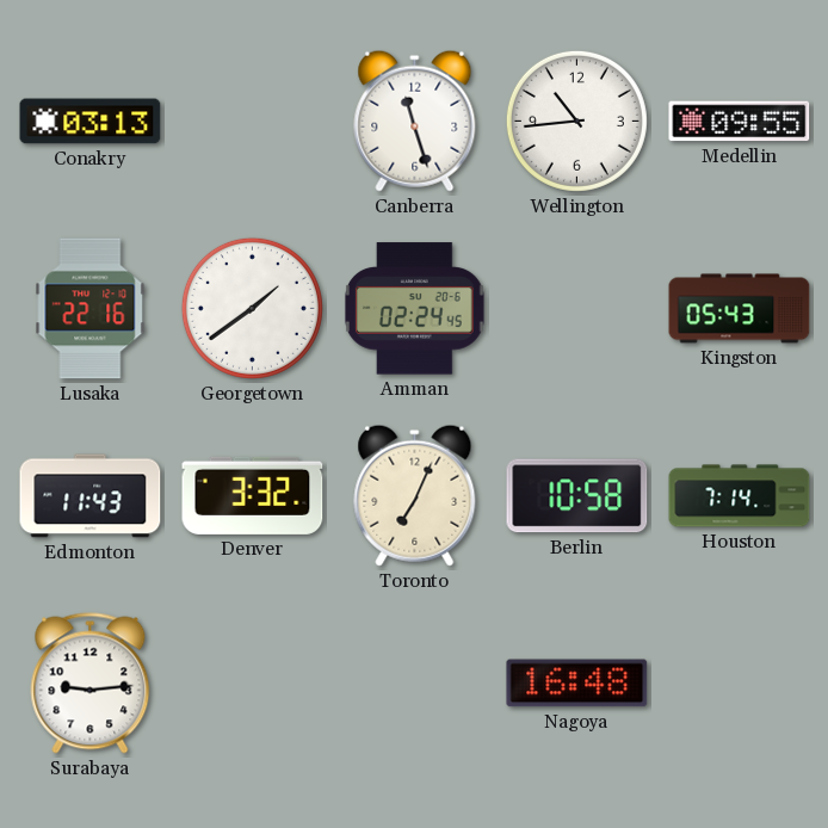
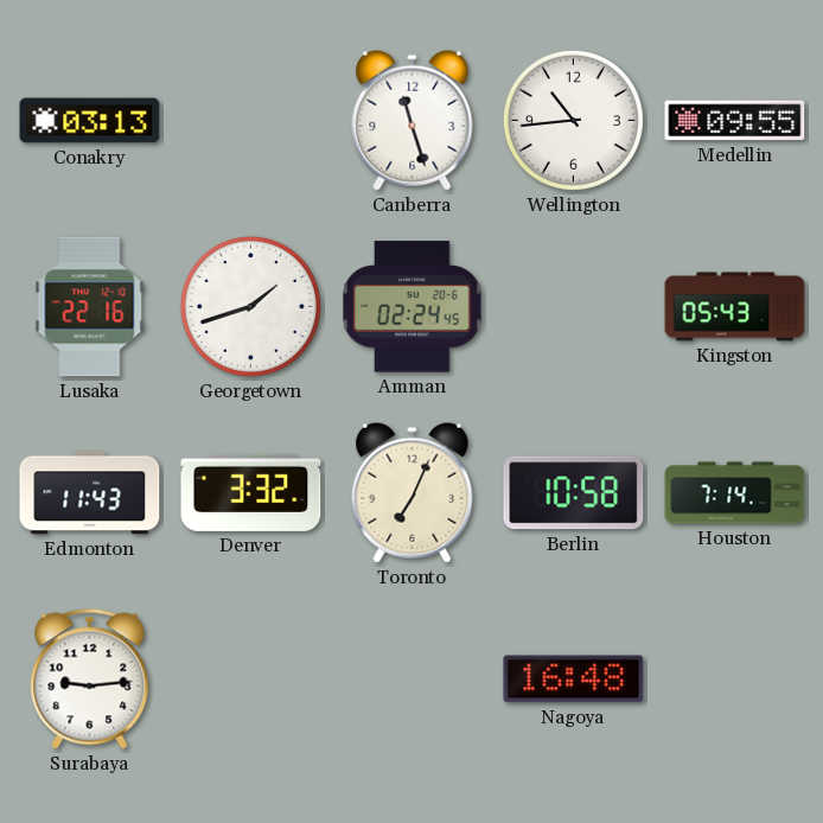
Georgetown: 1:39 -> 1:42
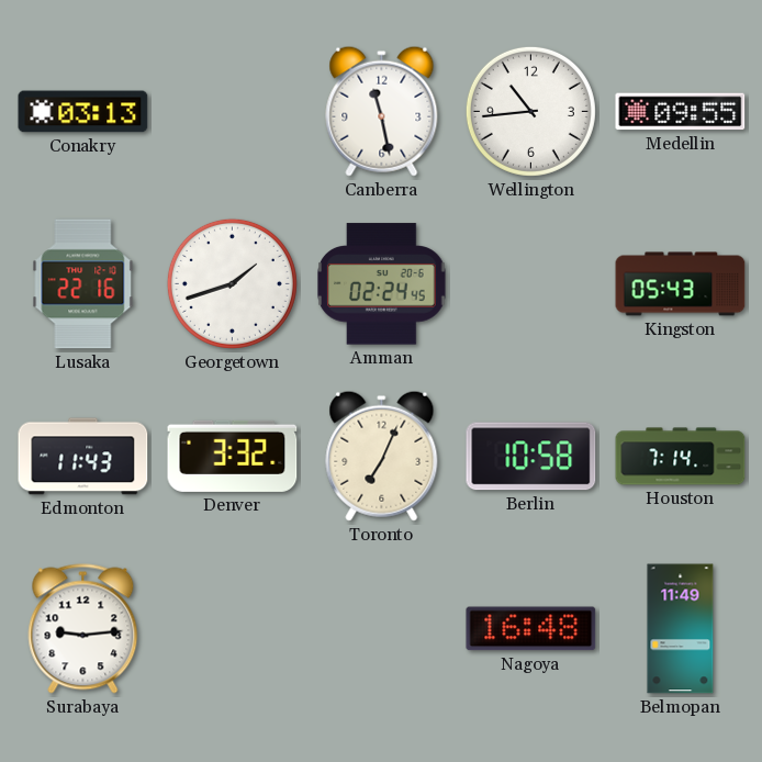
Canberra: 11:27 -> 11:28
Belmopan: none -> 11:49
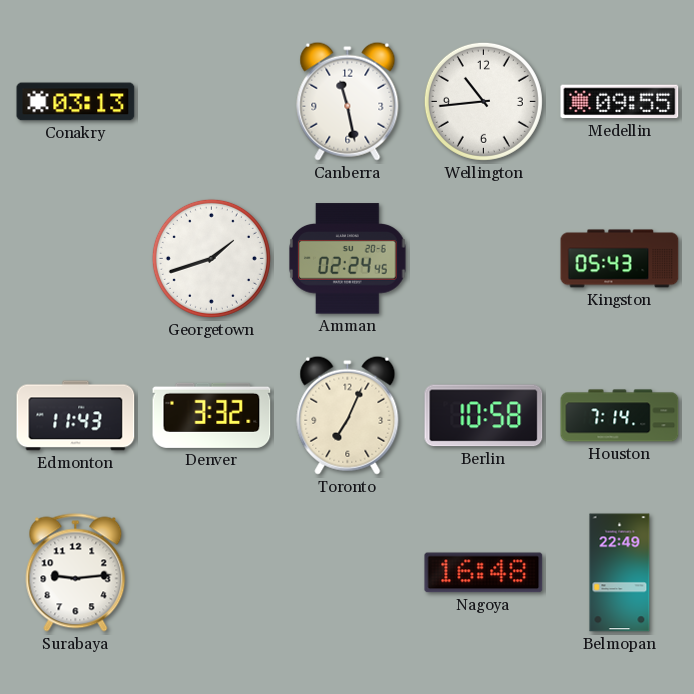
Lusaka: 22:16 -> none
Belmopan: 11:49 -> 22:49
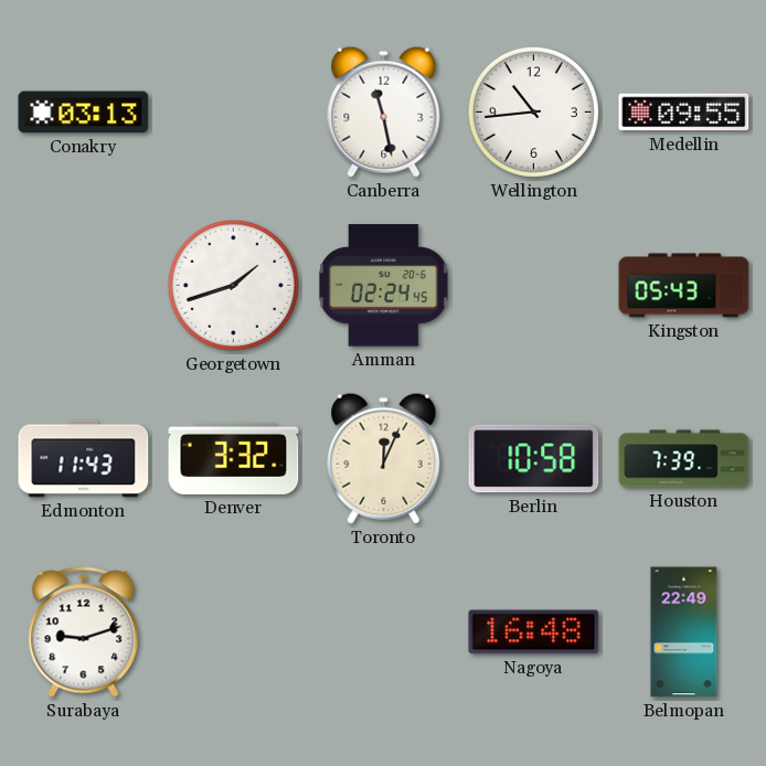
Toronto: 7:04 -> 12:04
Houston: 7:14 -> 7:39
Surabaya: 9:14 -> 9:12
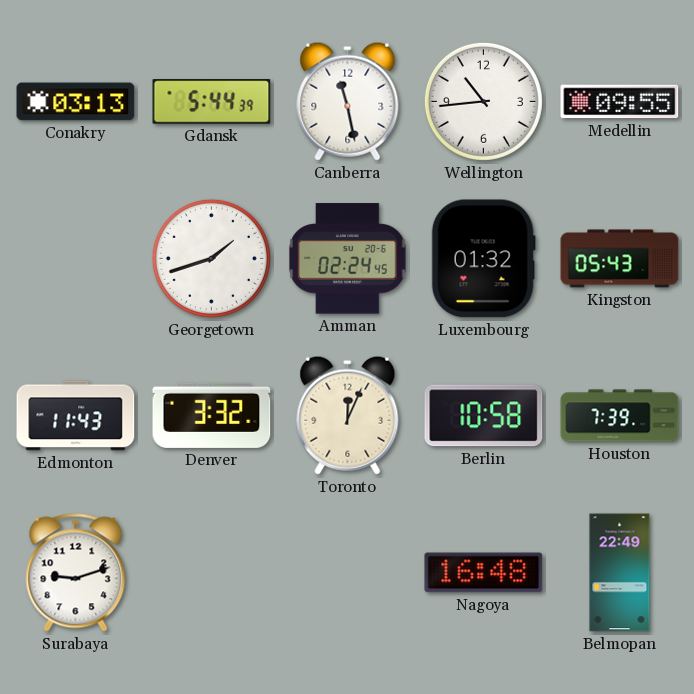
Gdansk: none -> 5:44
Luxembourg: none -> 01:32
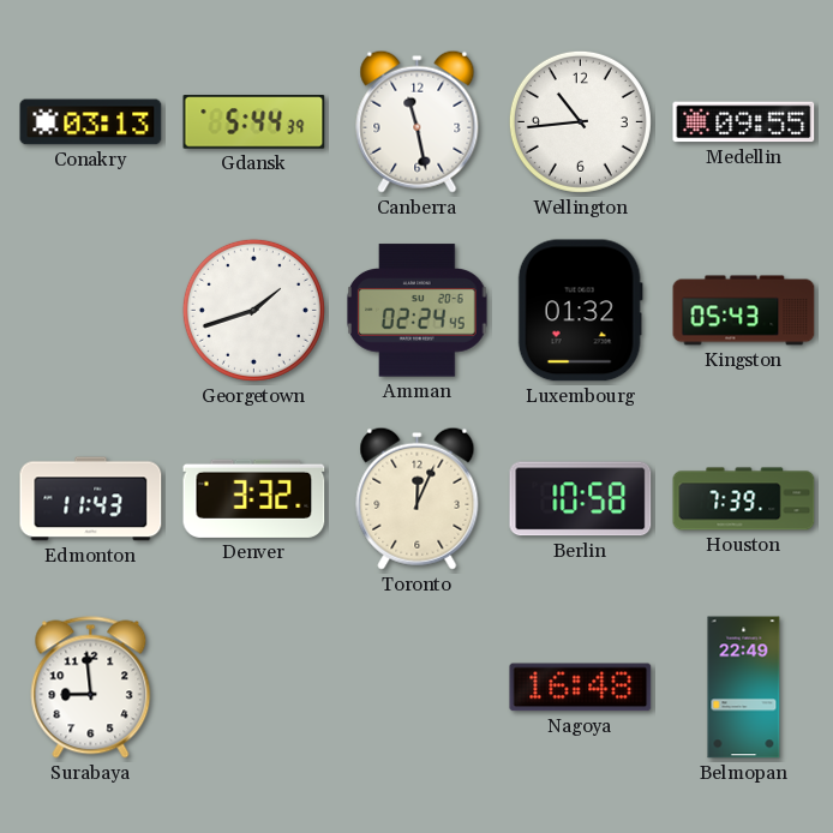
Surabaya: 9:12 -> 8:59
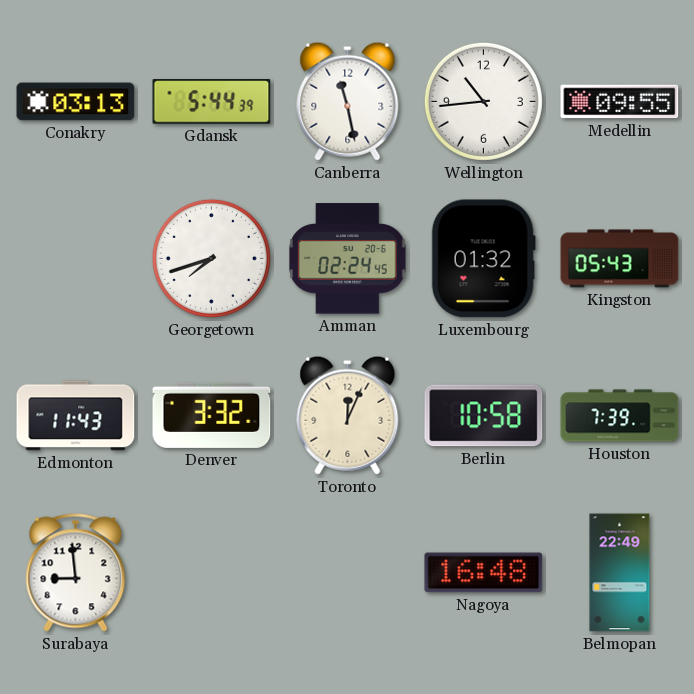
Georgetown: 1:42 -> 7:42
